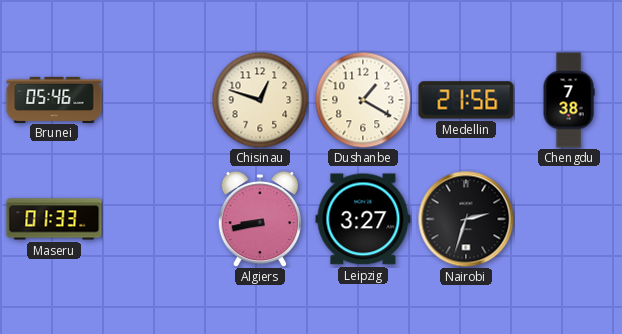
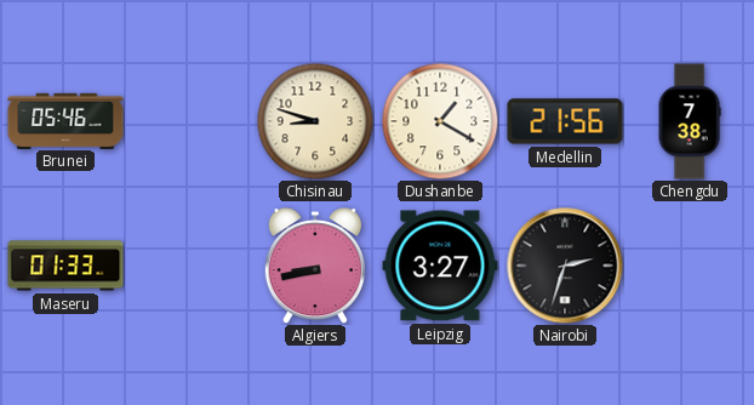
Chisinau: 12:48 -> 8:48
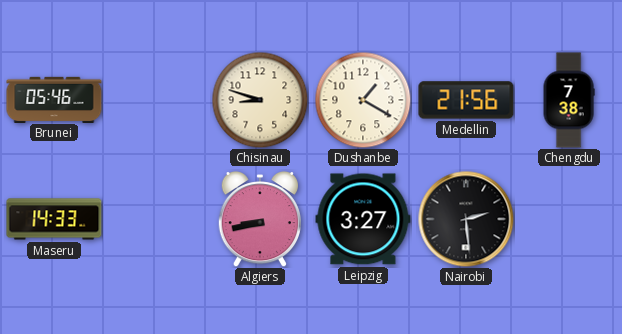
Maseru: 01:33 -> 14:33
Nairobi: 2:33 -> 2:29
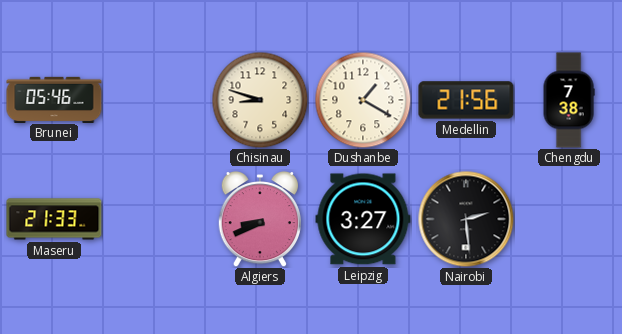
Maseru: 14:33 -> 21:33
Algiers: 8:43 -> 8:41
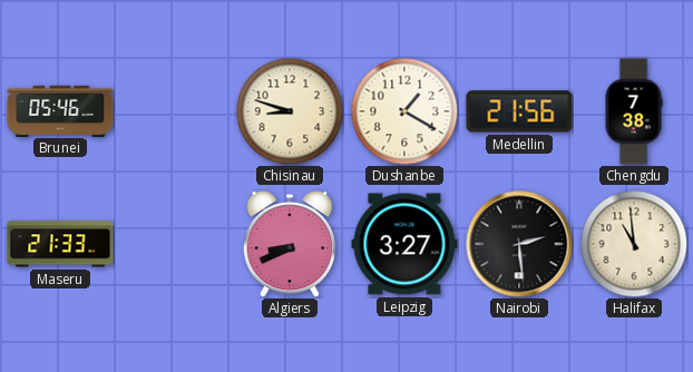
Halifax: none -> 10:59
